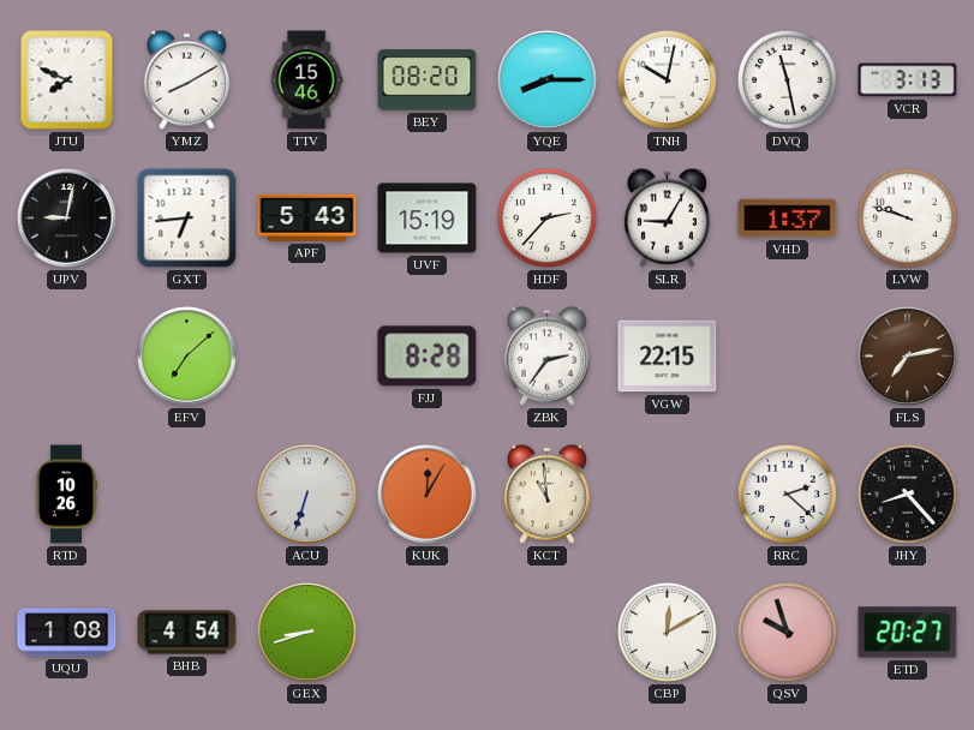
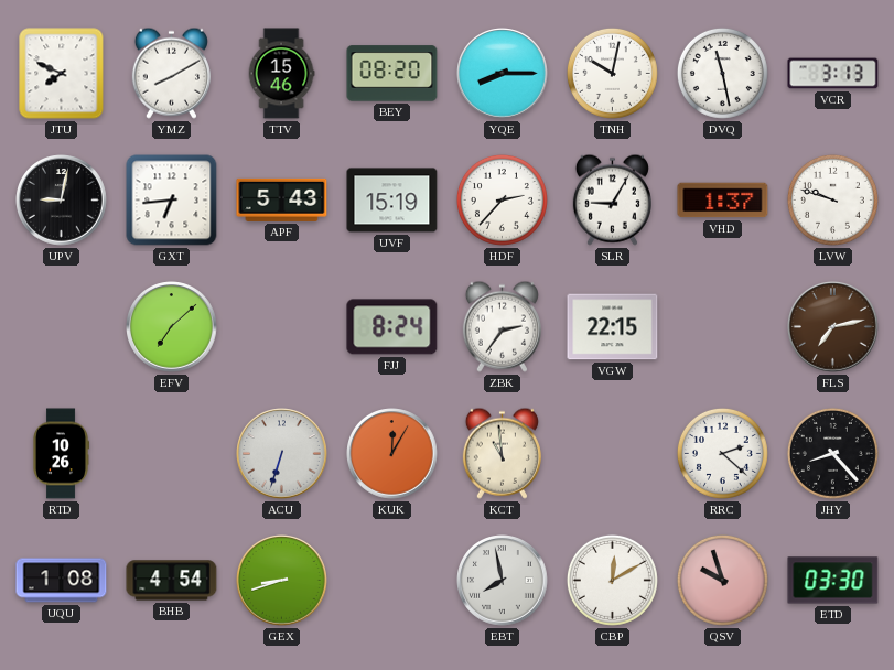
FJJ: 8:28 -> 8:24
EBT: none -> 7:58
ETD: 20:27 -> 03:30
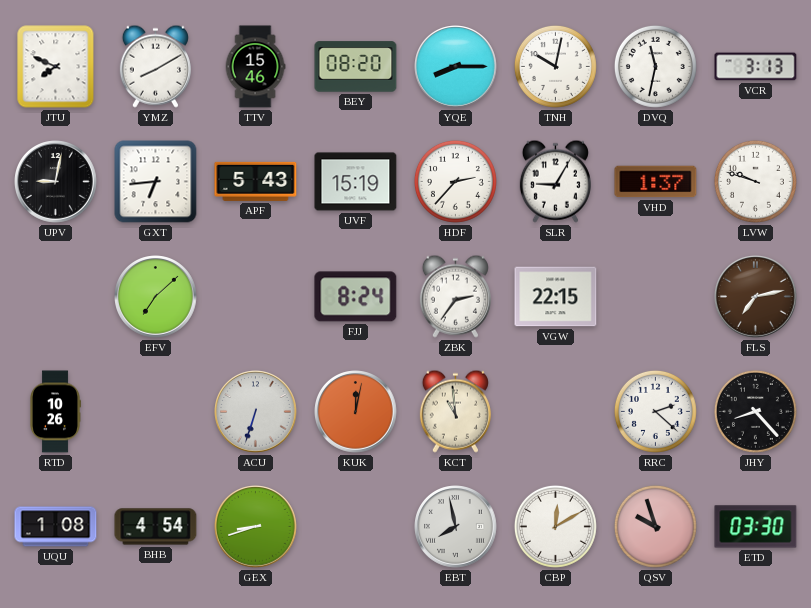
DVQ: 11:28 -> 11:32
KUK: 12:05 -> 12:02
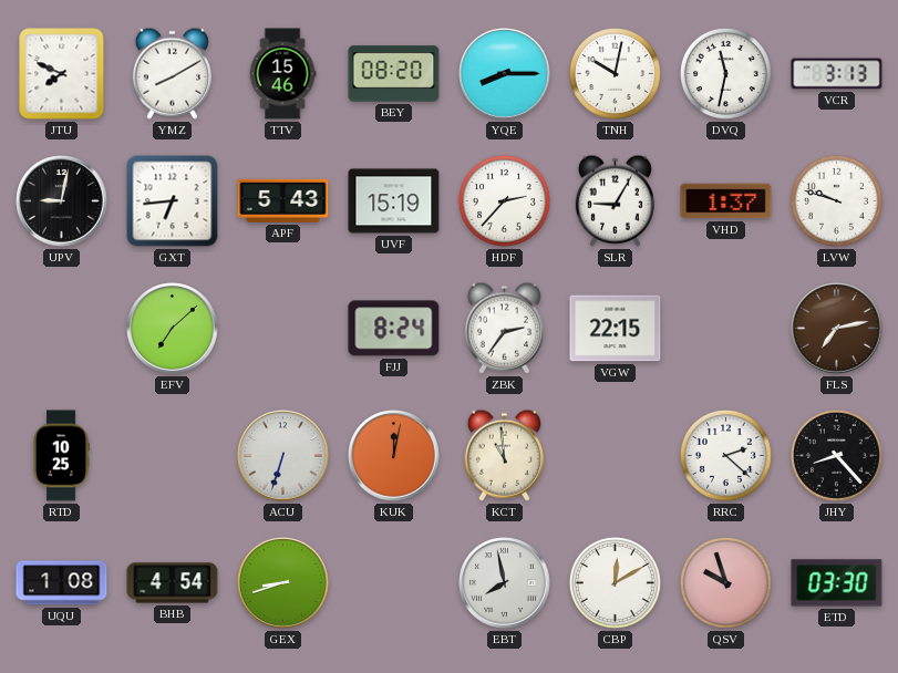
RTD: 10:26 -> 10:25
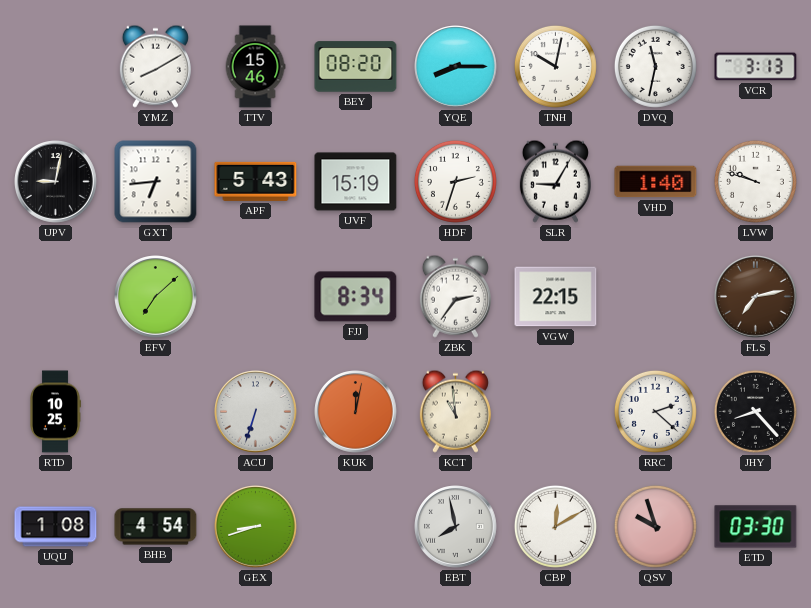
JTU: 7:49 -> none
HDF: 2:37 -> 2:33
VHD: 1:37 -> 1:40
FJJ: 8:24 -> 8:34
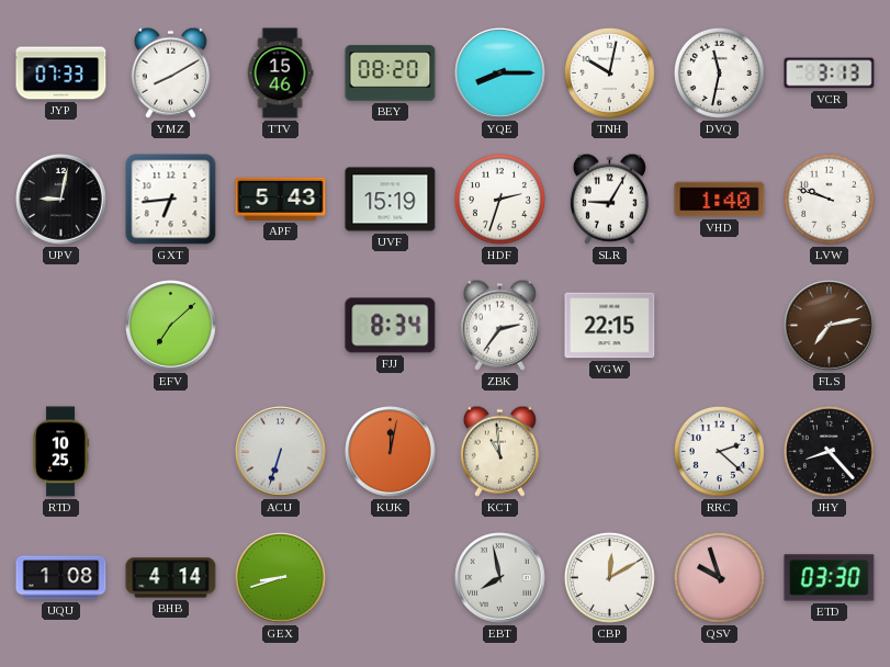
JYP: none -> 07:33
BHB: 4:54 -> 4:14
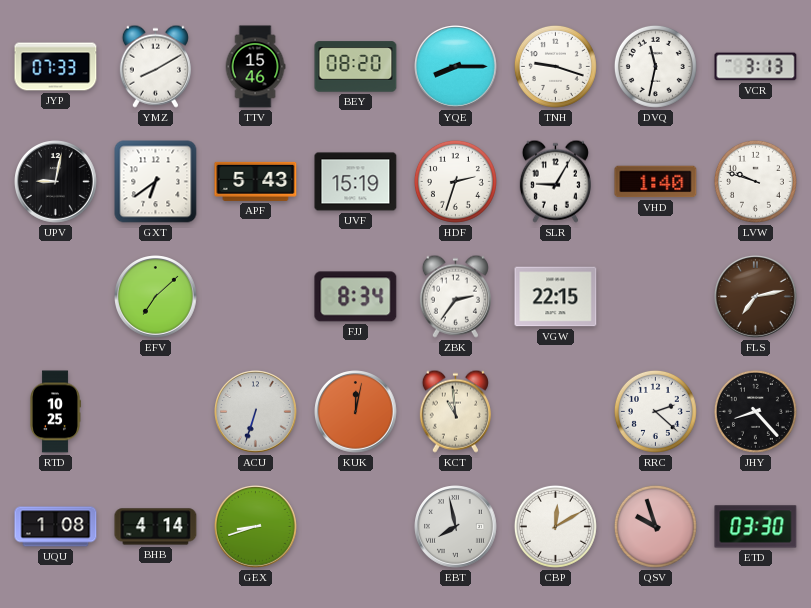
TNH: 10:02 -> 9:18
GXT: 6:44 -> 6:39
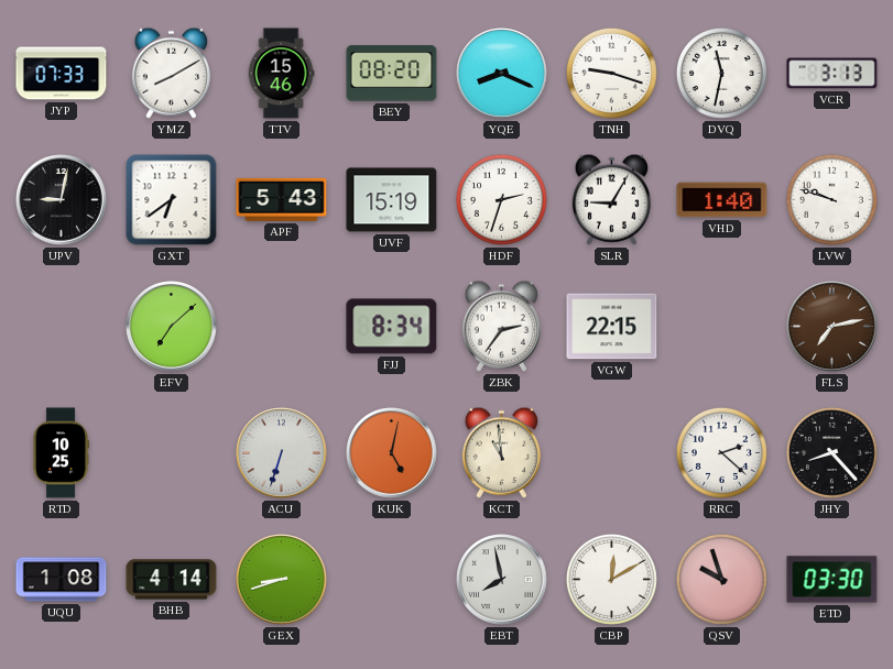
YQE: 8:15 -> 8:19
KUK: 12:02 -> 5:02
